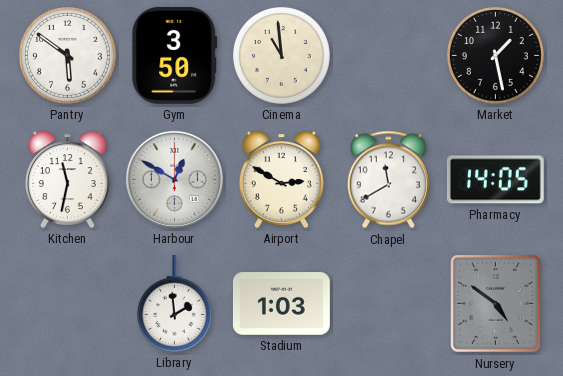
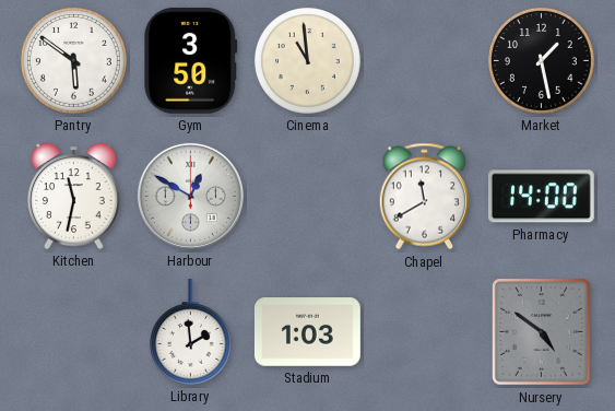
Airport: 2:50 -> none
Pharmacy: 14:05 -> 14:00
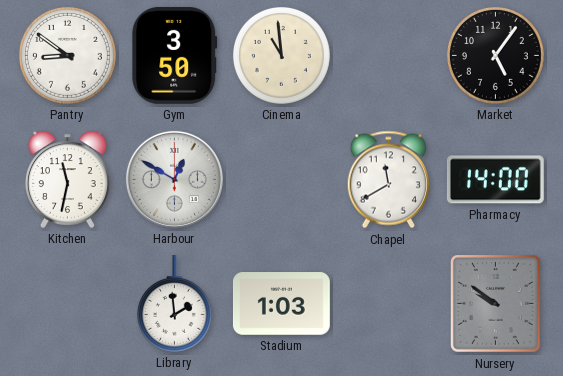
Pantry: 5:51 -> 8:51
Market: 1:28 -> 5:06
Nursery: 4:51 -> 9:51
